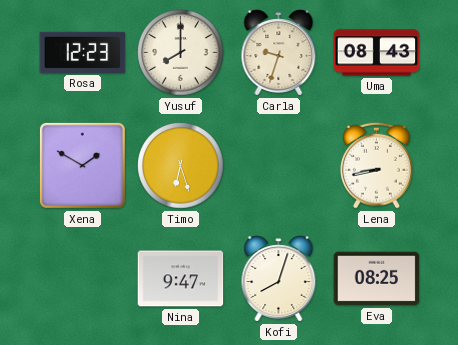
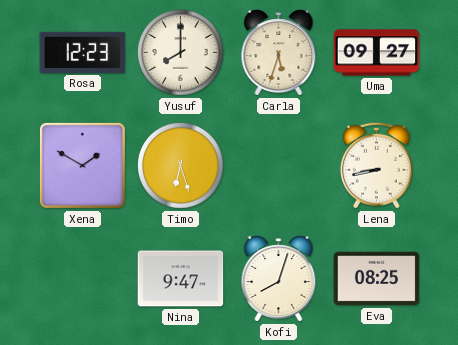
Carla: 9:33 -> 5:33
Uma: 08:43 -> 09:27
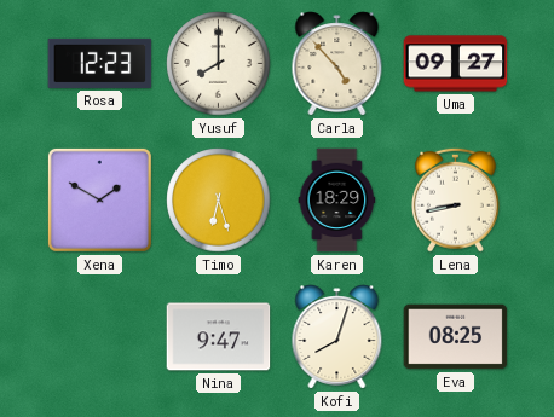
Carla: 5:33 -> 4:53
Karen: none -> 18:29
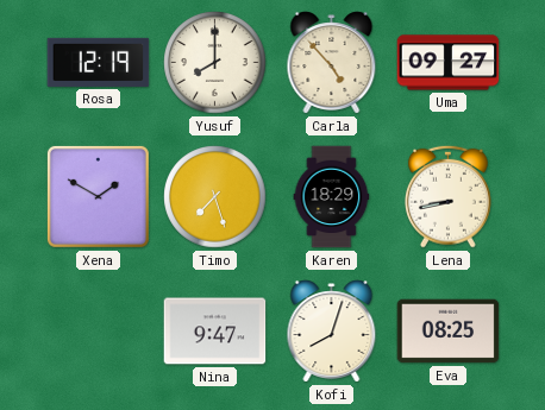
Rosa: 12:23 -> 12:19
Timo: 6:27 -> 7:27
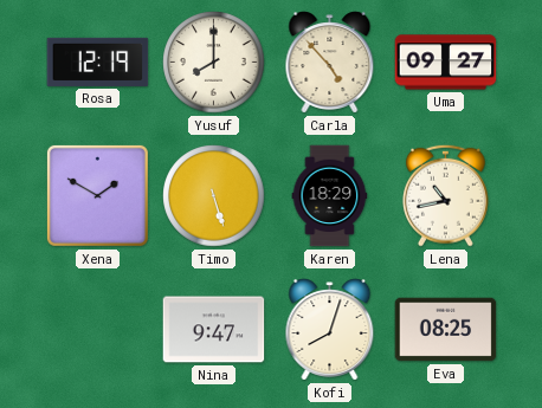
Timo: 7:27 -> 5:27
Lena: 8:43 -> 10:43
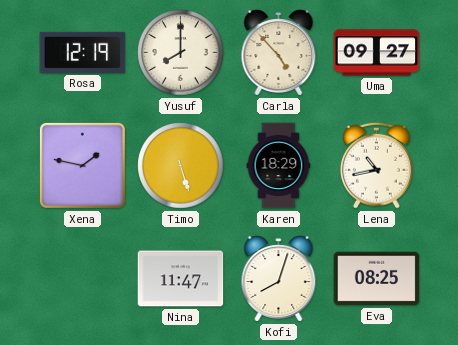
Xena: 1:50 -> 1:47
Nina: 9:47 -> 11:47
